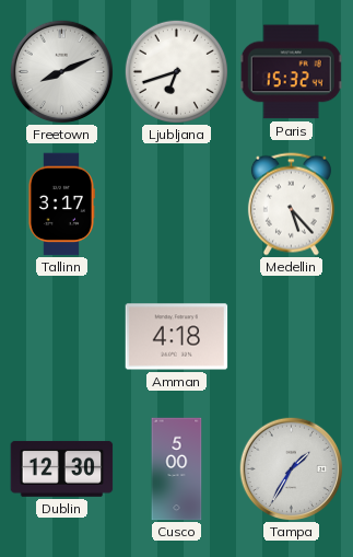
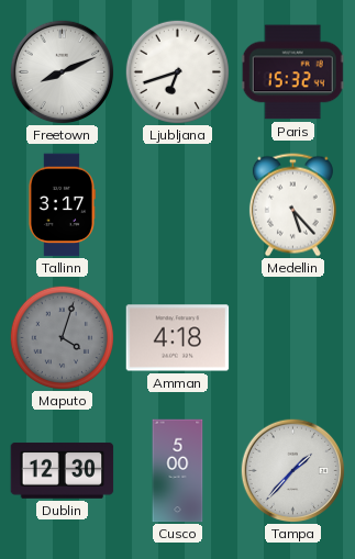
Maputo: none -> 4:03
Tampa: 1:35 -> 1:37
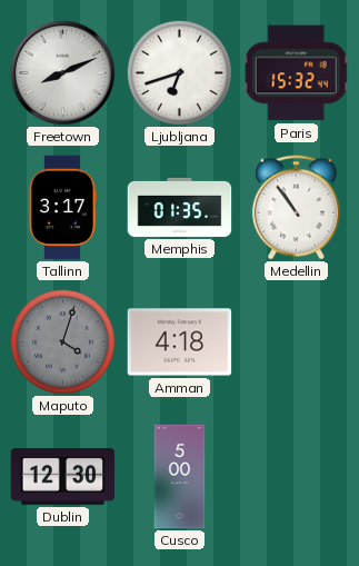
Memphis: none -> 01:35
Medellin: 5:23 -> 10:54
Tampa: 1:37 -> none
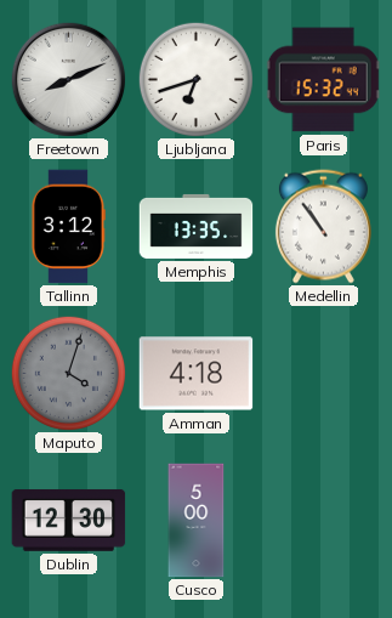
Tallinn: 3:17 -> 3:12
Memphis: 01:35 -> 13:35
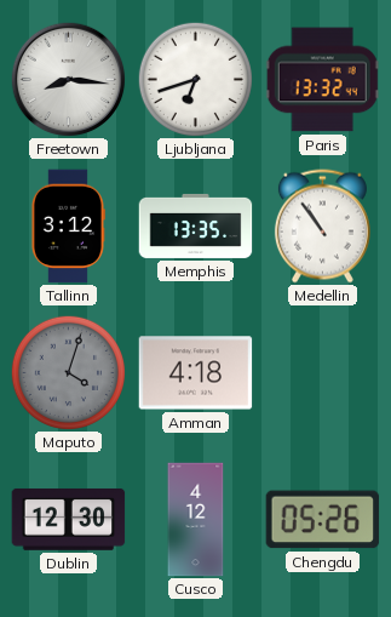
Freetown: 8:11 -> 8:16
Paris: 15:32 -> 13:32
Cusco: 5:00 -> 4:12
Chengdu: none -> 05:26
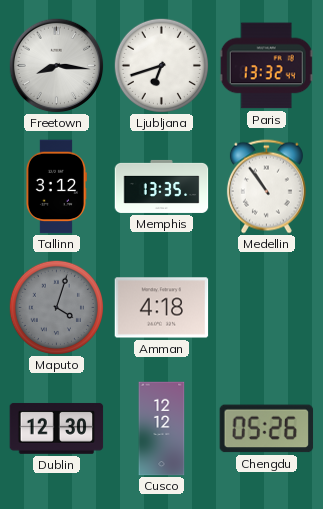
Cusco: 4:12 -> 12:12
